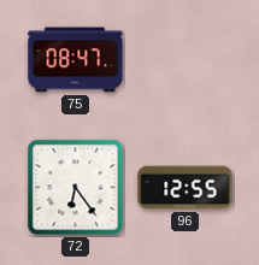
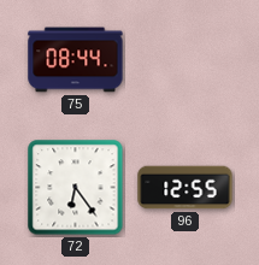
75: 08:47 -> 08:44
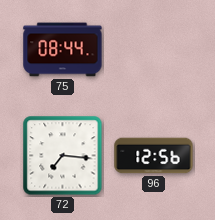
72: 6:24 -> 7:16
96: 12:55 -> 12:56
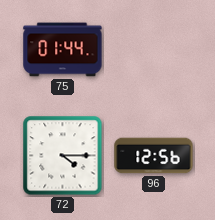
75: 08:44 -> 01:44
72: 7:16 -> 4:15
